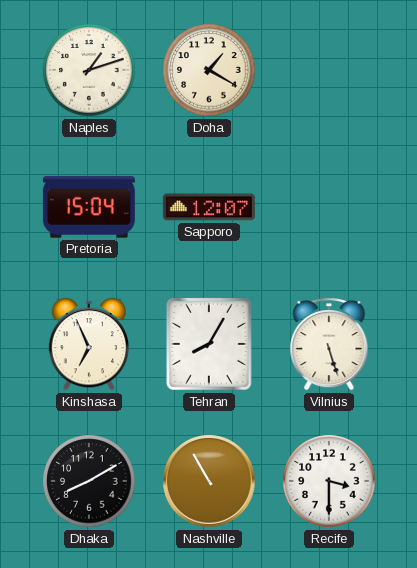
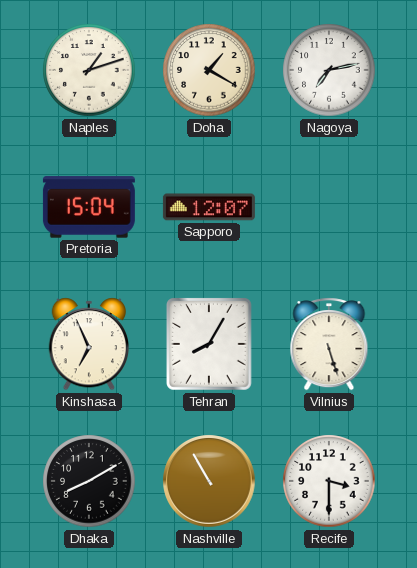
Nagoya: none -> 7:13
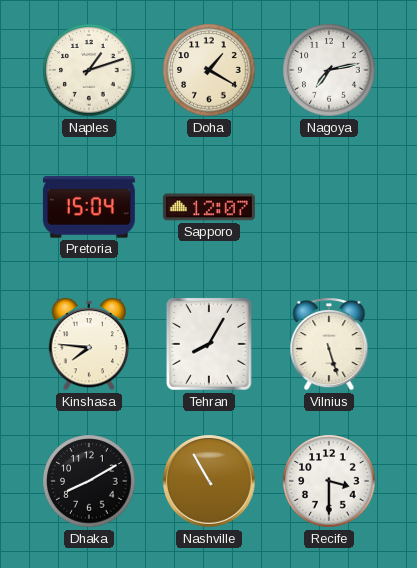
Kinshasa: 6:56 -> 7:46
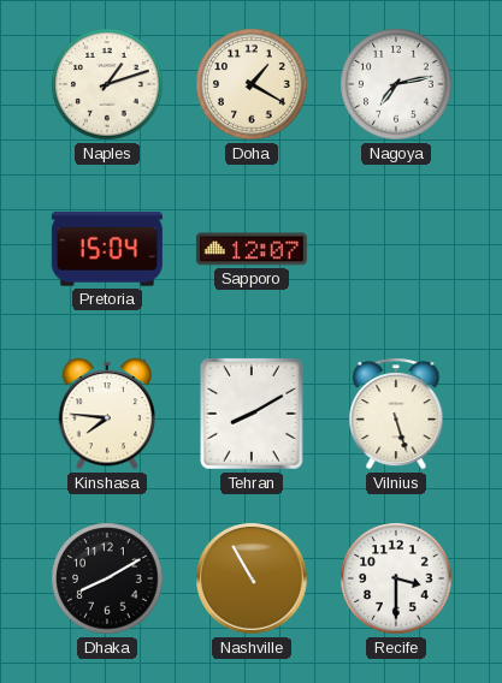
Tehran: 8:05 -> 8:10
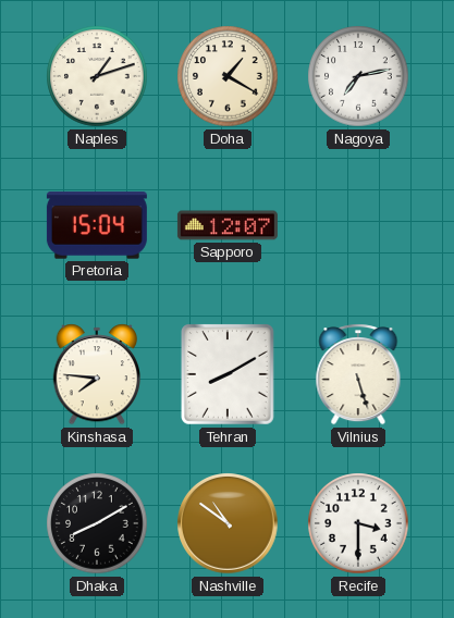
Nashville: 10:55 -> 10:51
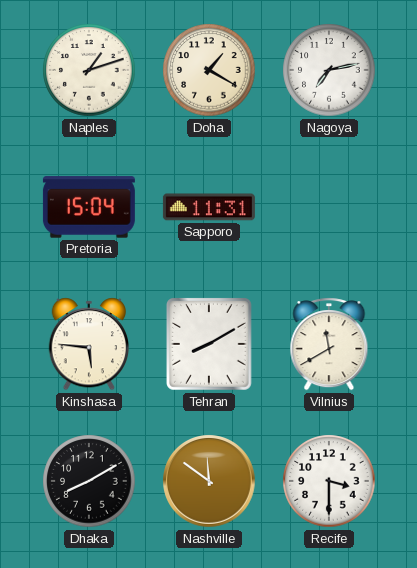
Sapporo: 12:07 -> 11:31
Kinshasa: 7:46 -> 5:46
Vilnius: 5:27 -> 11:40
Nashville: 10:51 -> 11:51
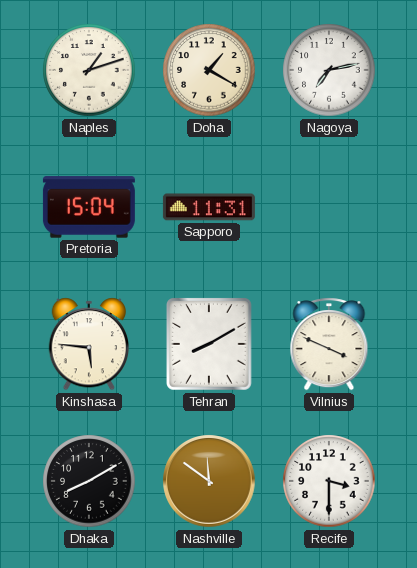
Vilnius: 11:40 -> 3:49
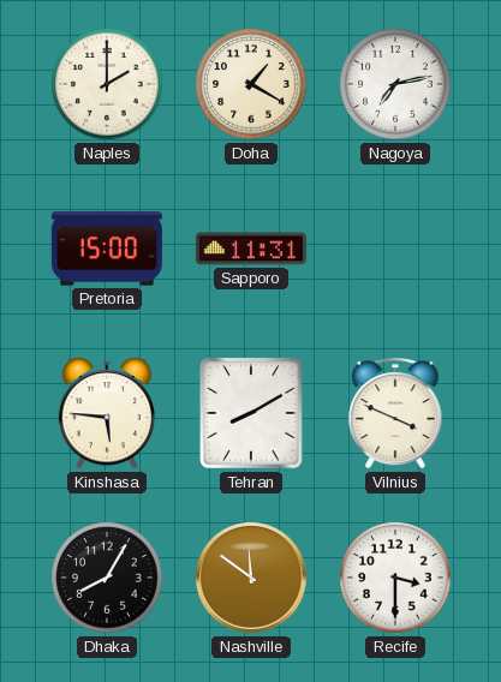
Naples: 1:12 -> 2:00
Pretoria: 15:04 -> 15:00
Dhaka: 8:10 -> 8:05
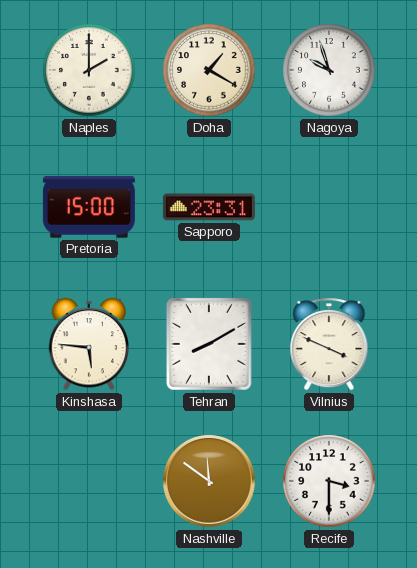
Nagoya: 7:13 -> 9:57
Sapporo: 11:31 -> 23:31
Dhaka: 8:05 -> none
